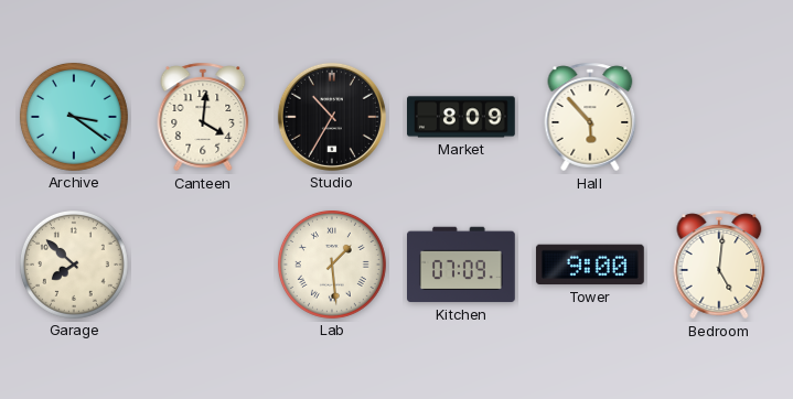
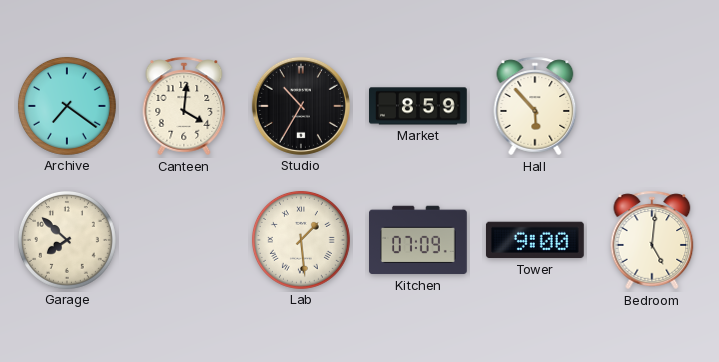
Archive: 3:21 -> 7:21
Market: 8:09 -> 8:59
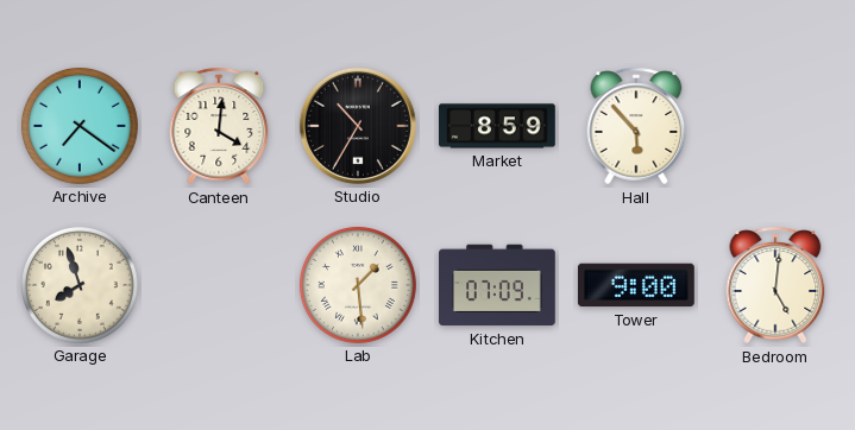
Garage: 7:52 -> 7:57
